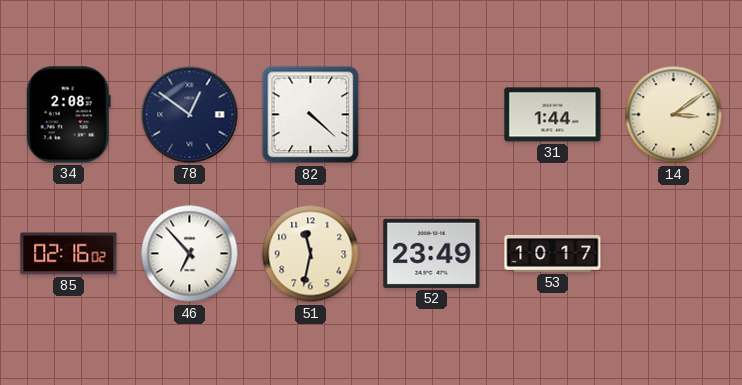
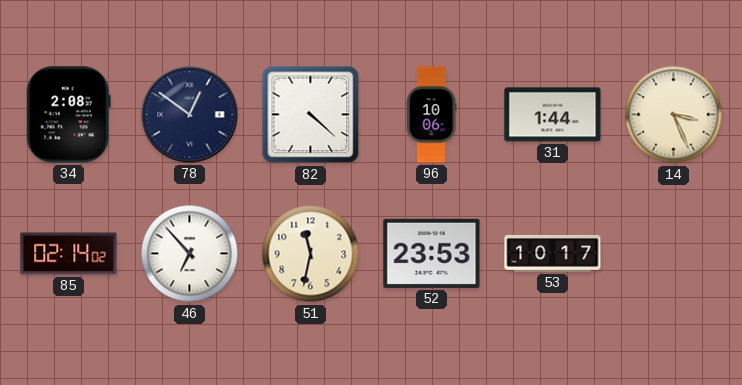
96: none -> 10:06
14: 3:09 -> 3:26
85: 02:16 -> 02:14
52: 23:49 -> 23:53
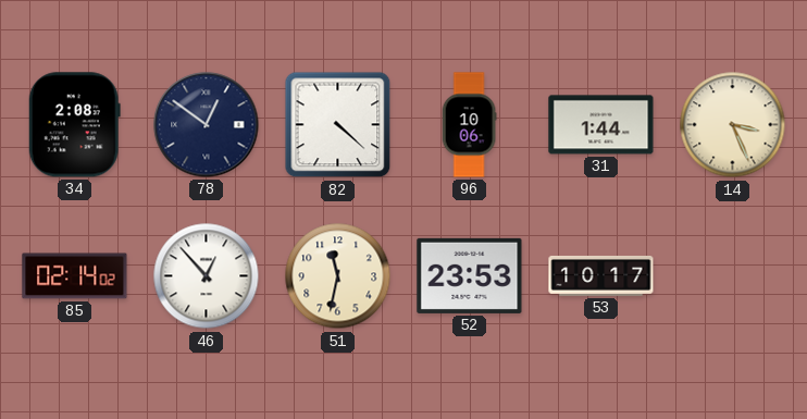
46: 6:53 -> 12:53
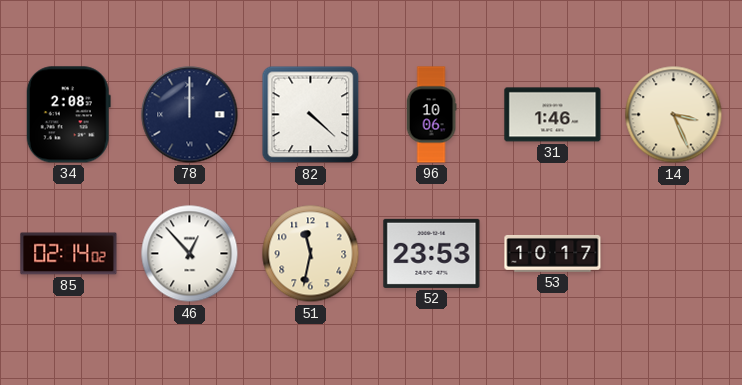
78: 12:51 -> 12:00
31: 1:44 -> 1:46
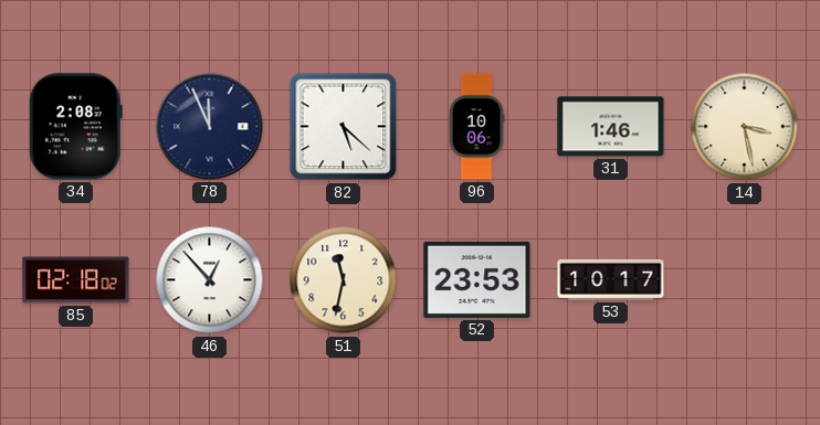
78: 12:00 -> 11:56
82: 4:22 -> 5:22
14: 3:26 -> 3:28
85: 02:14 -> 02:18
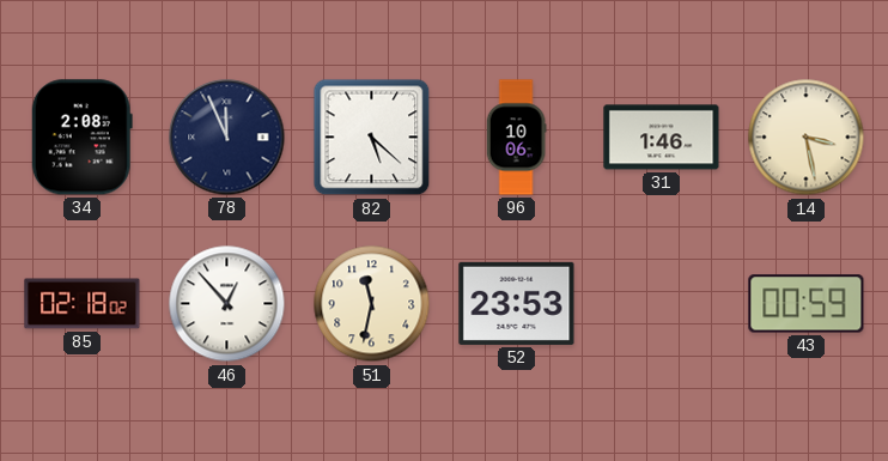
53: 10:17 -> none
43: none -> 00:59
